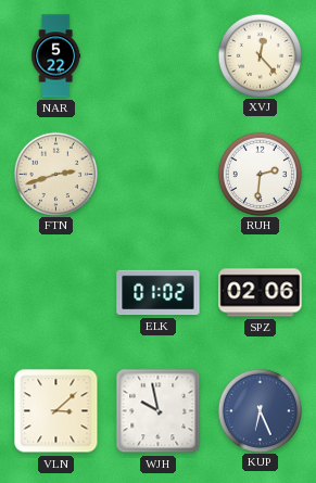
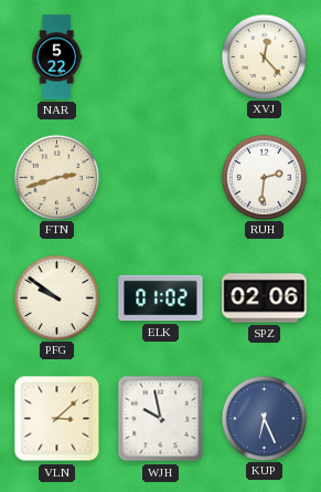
PFG: none -> 9:51
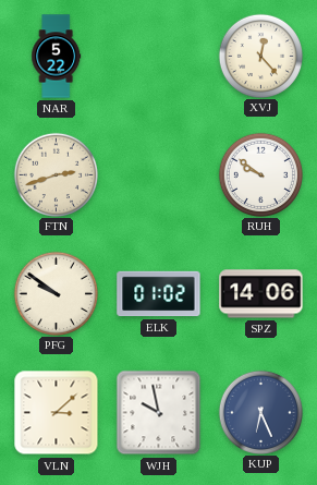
RUH: 2:31 -> 9:51
SPZ: 02:06 -> 14:06
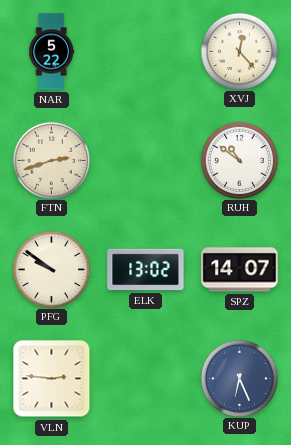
RUH: 9:51 -> 10:51
ELK: 01:02 -> 13:02
SPZ: 14:06 -> 14:07
VLN: 3:08 -> 2:46
WJH: 9:58 -> none
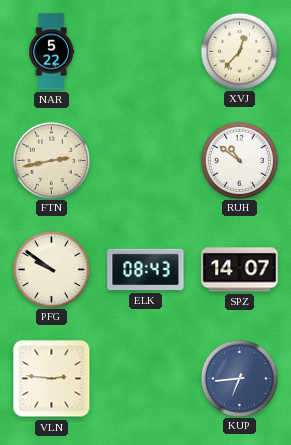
XVJ: 12:23 -> 12:37
FTN: 2:42 -> 2:43
ELK: 13:02 -> 08:43
KUP: 6:26 -> 6:44
